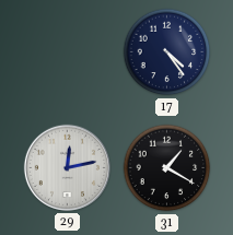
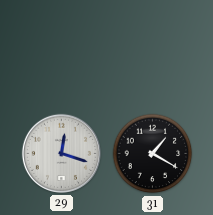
17: 4:24 -> none
29: 12:13 -> 12:18
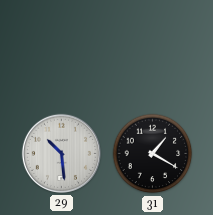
29: 12:18 -> 10:29
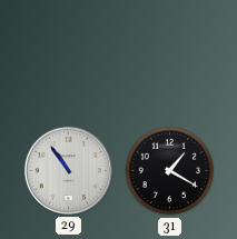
29: 10:29 -> 10:54
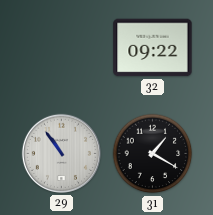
32: none -> 09:22
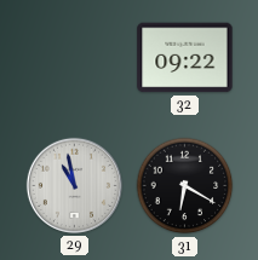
29: 10:54 -> 10:58
31: 1:20 -> 6:20
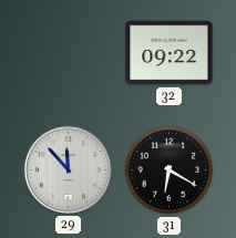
29: 10:58 -> 11:53
